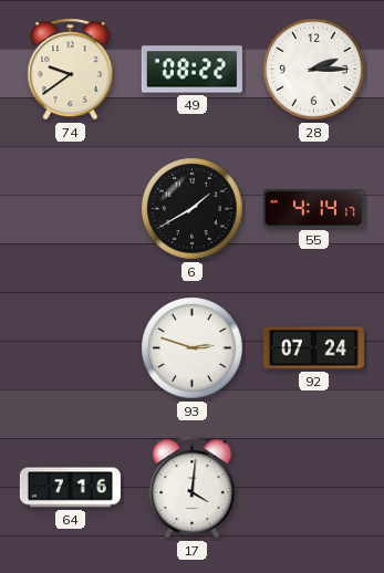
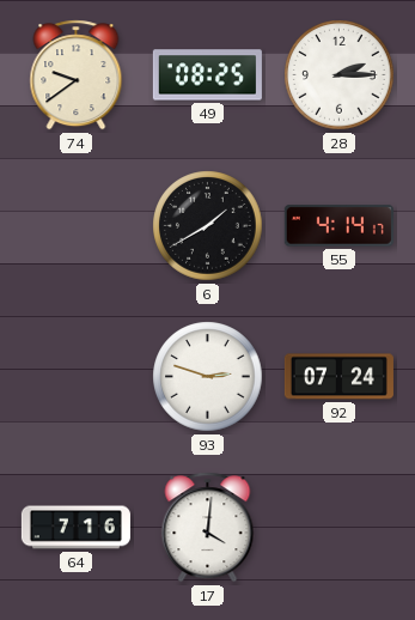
49: 08:22 -> 08:25
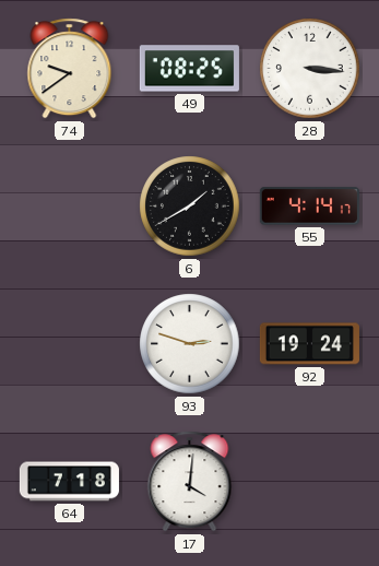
28: 2:15 -> 3:16
92: 07:24 -> 19:24
64: 7:16 -> 7:18
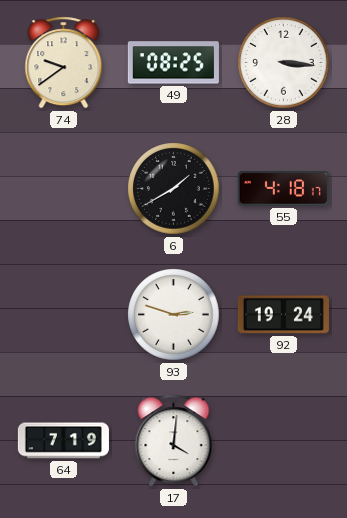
55: 4:14 -> 4:18
64: 7:18 -> 7:19
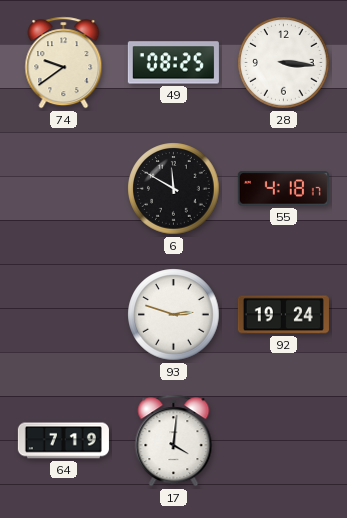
6: 1:40 -> 11:50
